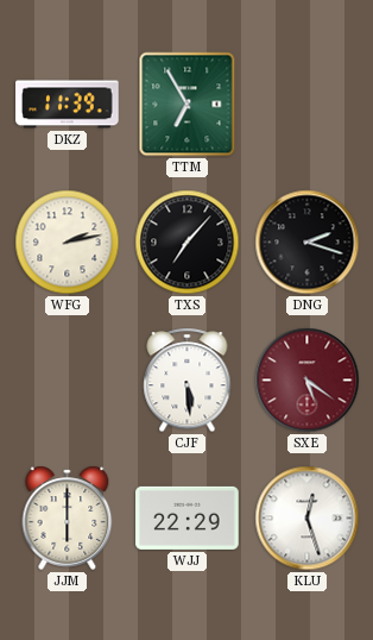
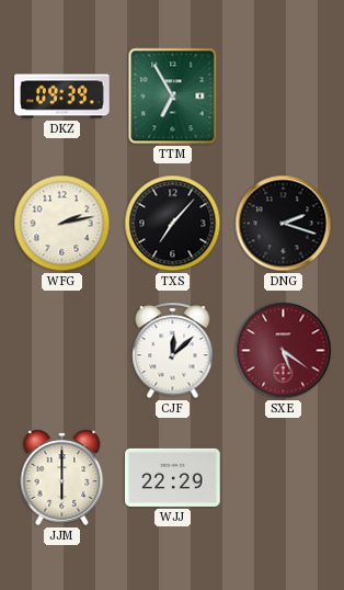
DKZ: 11:39 -> 09:39
CJF: 5:29 -> 12:08
KLU: 12:27 -> none
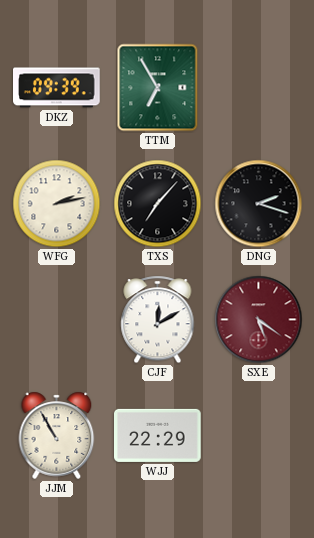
CJF: 12:08 -> 12:10
JJM: 6:00 -> 10:55
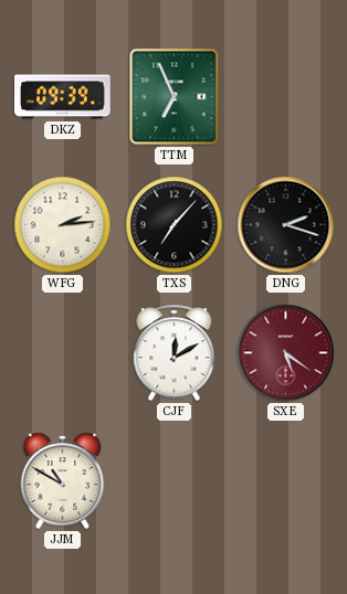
TTM: 6:55 -> 6:56
WFG: 2:13 -> 2:14
JJM: 10:55 -> 10:50
WJJ: 22:29 -> none
